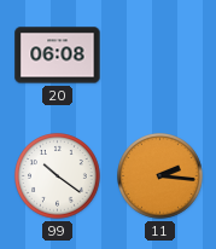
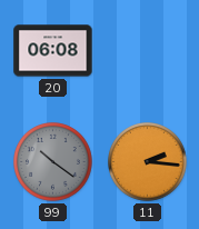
99 dial: white -> grey
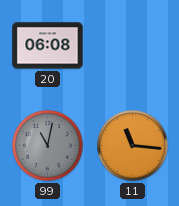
99: 10:21 -> 11:02
11: 2:16 -> 11:16
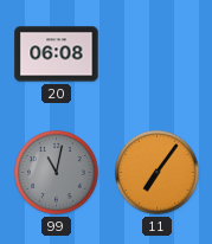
11: 11:16 -> 7:06
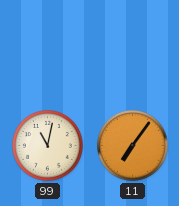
20: 06:08 -> none
99 dial: grey -> cream
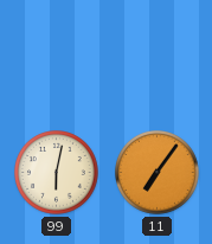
99: 11:02 -> 6:02
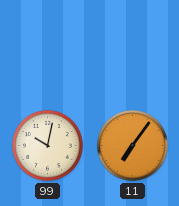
99: 6:02 -> 10:02
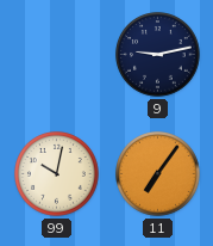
9: none -> 9:13
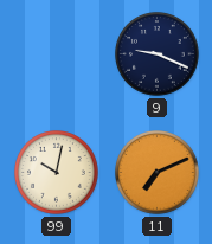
9: 9:13 -> 9:19
11: 7:06 -> 7:11
